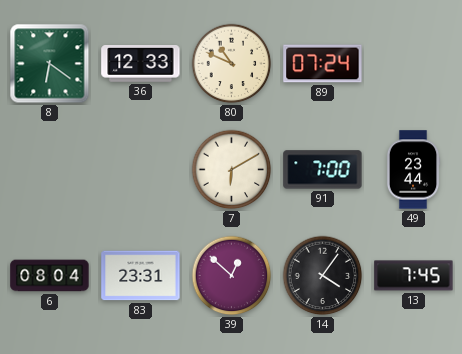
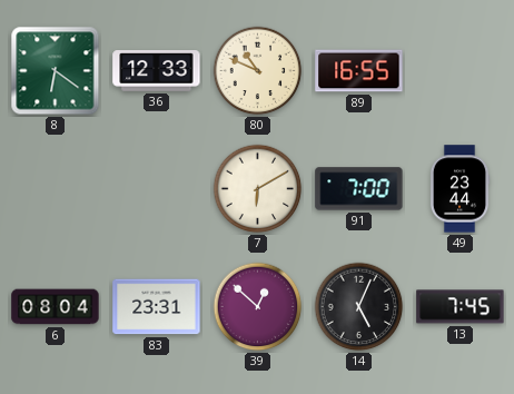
89: 07:24 -> 16:55
14: 4:06 -> 5:04
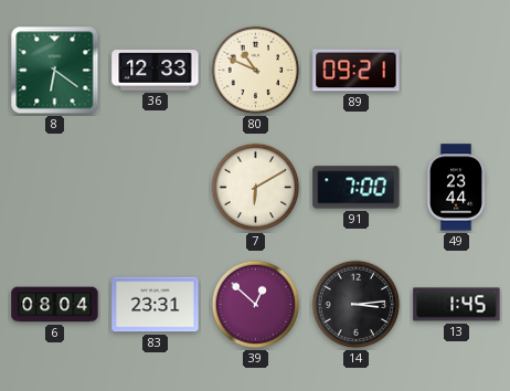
89: 16:55 -> 09:21
14: 5:04 -> 3:14
13: 7:45 -> 1:45
